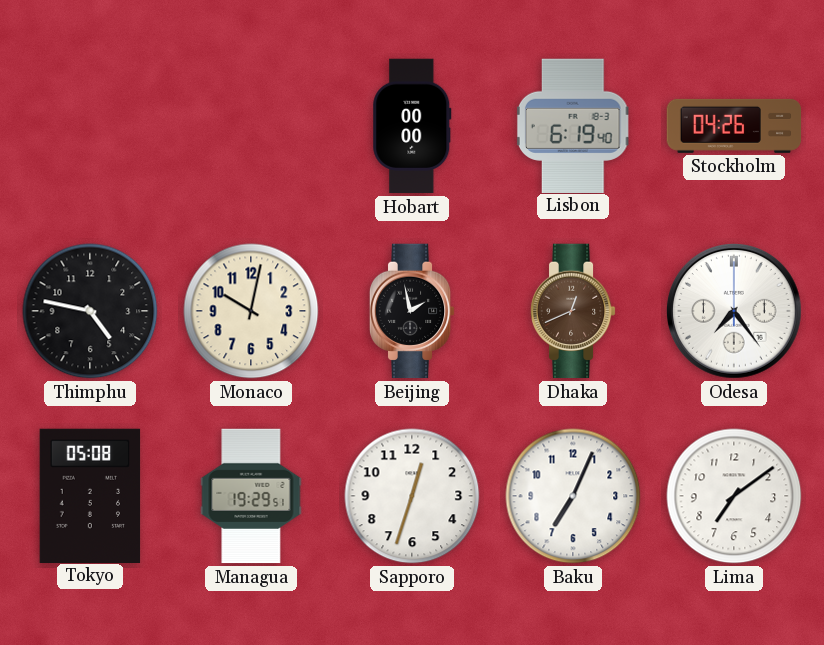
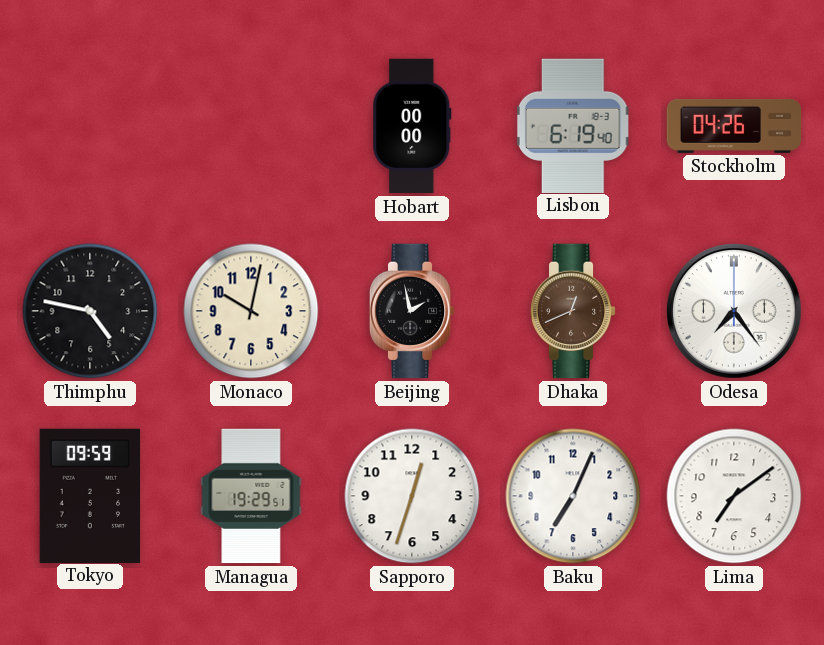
Tokyo: 05:08 -> 09:59
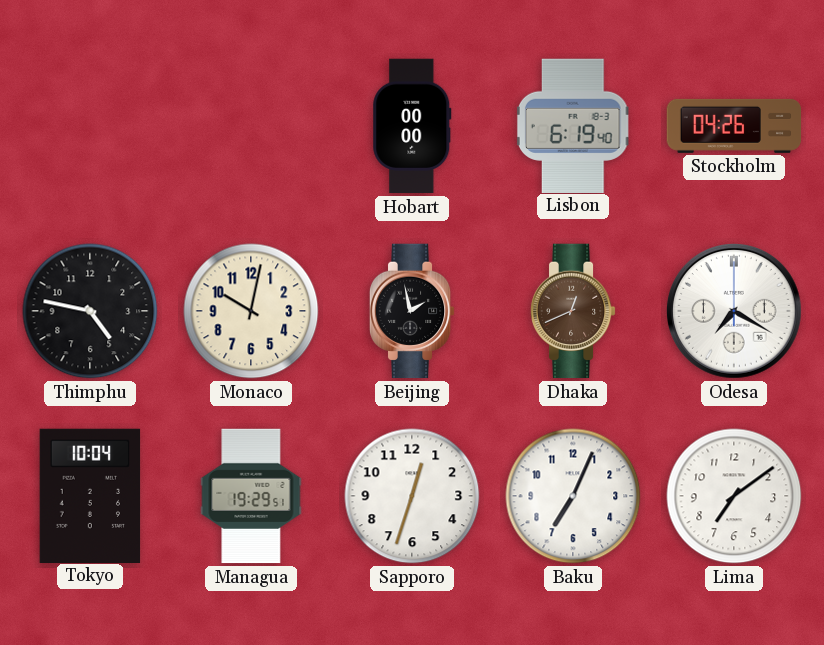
Odesa: 7:24 -> 7:20
Tokyo: 09:59 -> 10:04
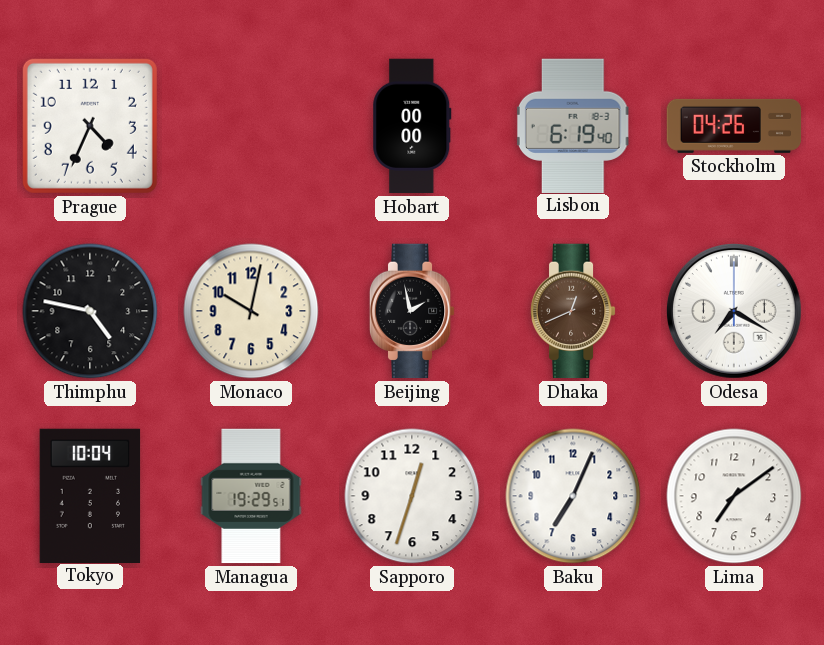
Prague: none -> 4:34
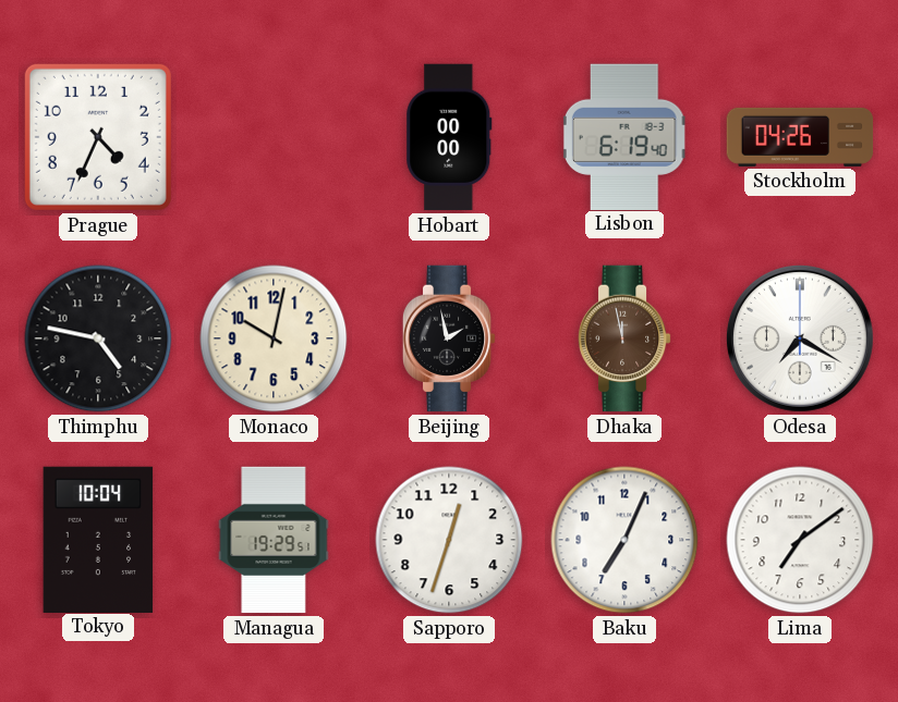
Dhaka: 12:41 -> 11:58
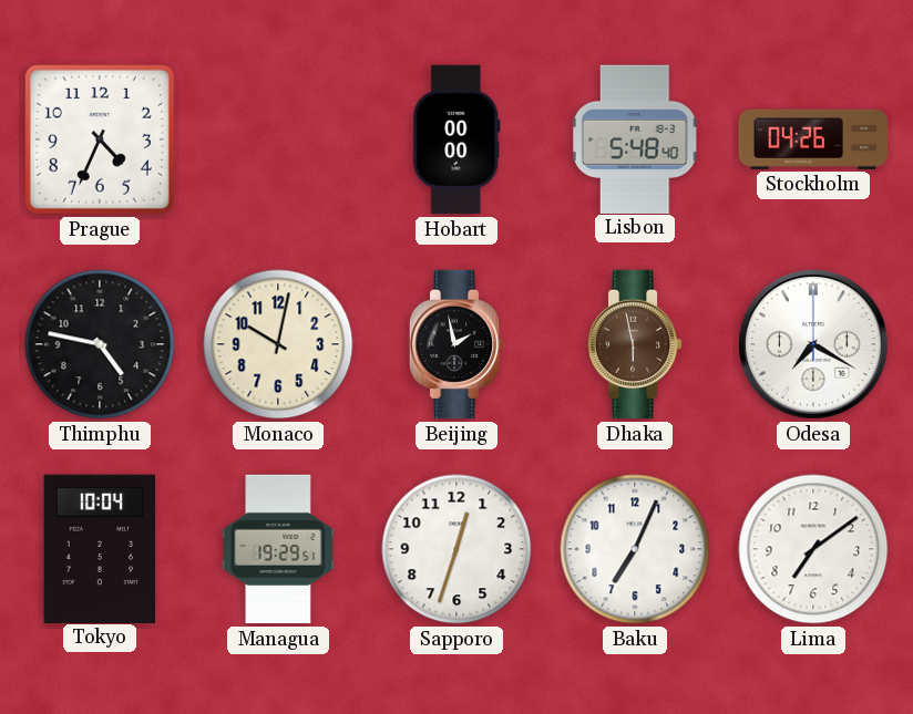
Lisbon: 6:19 -> 5:48
Dhaka: 11:58 -> 5:58
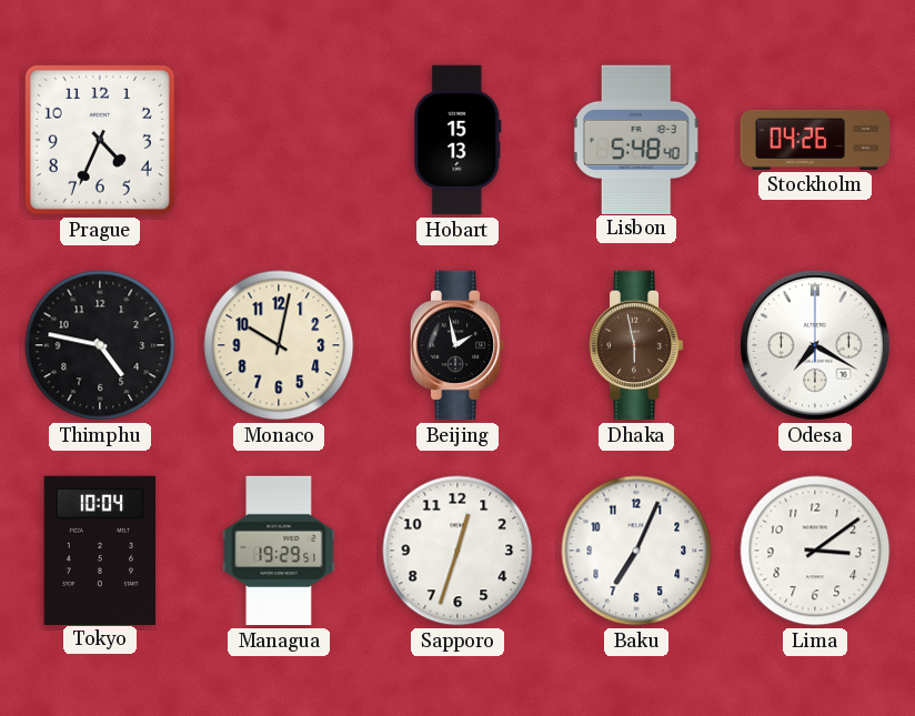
Hobart: 00:00 -> 15:13
Lima: 7:09 -> 3:09
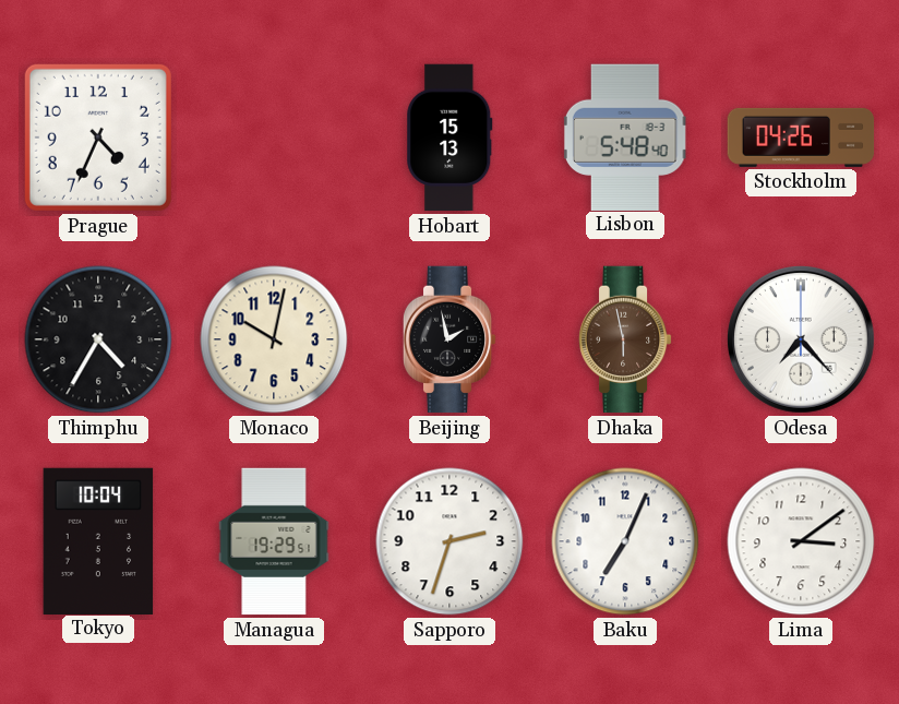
Thimphu: 4:47 -> 4:35
Odesa: 7:20 -> 7:23
Sapporo: 12:33 -> 2:33
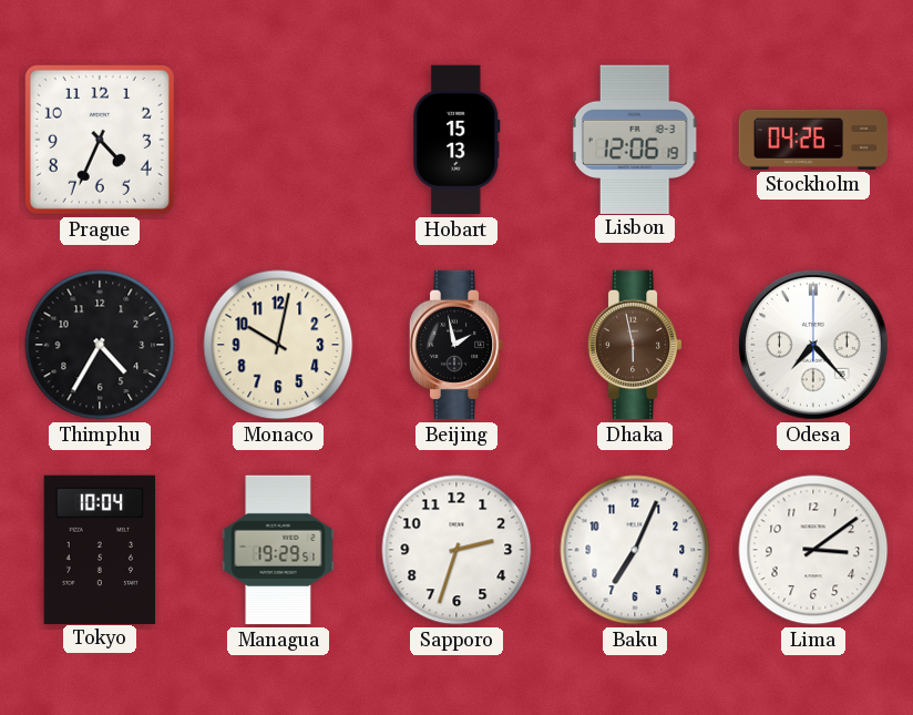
Lisbon: 5:48 -> 12:06
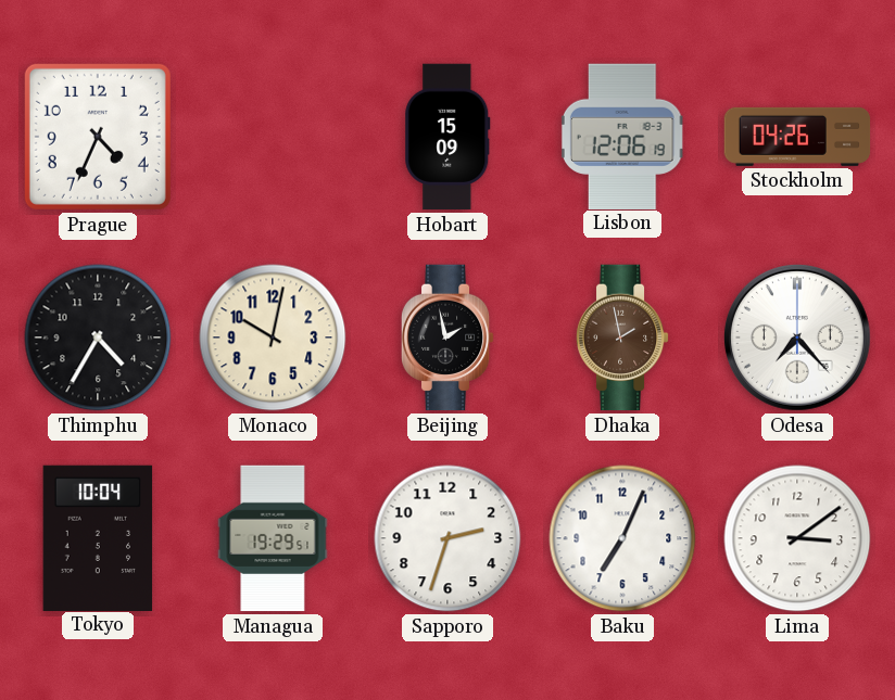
Hobart: 15:13 -> 15:09
Dhaka: 5:58 -> 1:58
